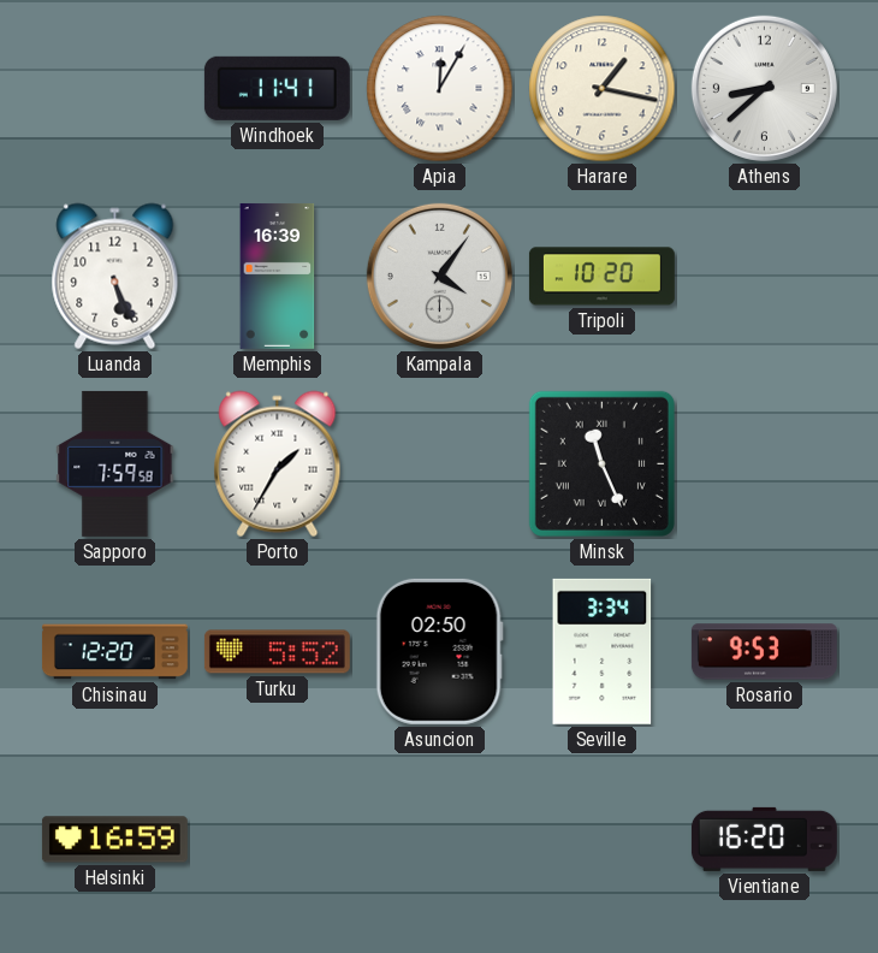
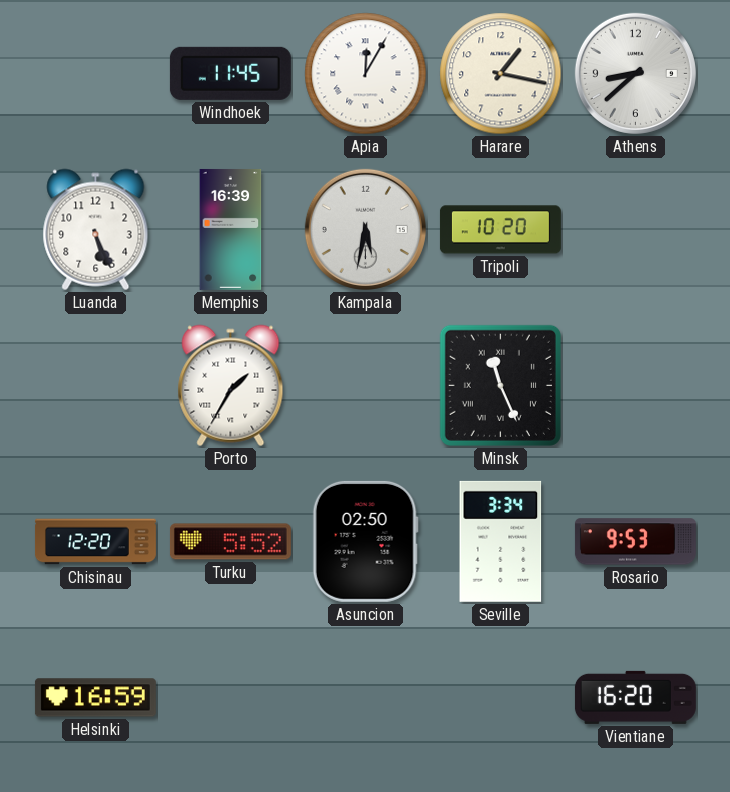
Windhoek: 11:41 -> 11:45
Kampala: 4:06 -> 5:32
Sapporo: 7:59 -> none
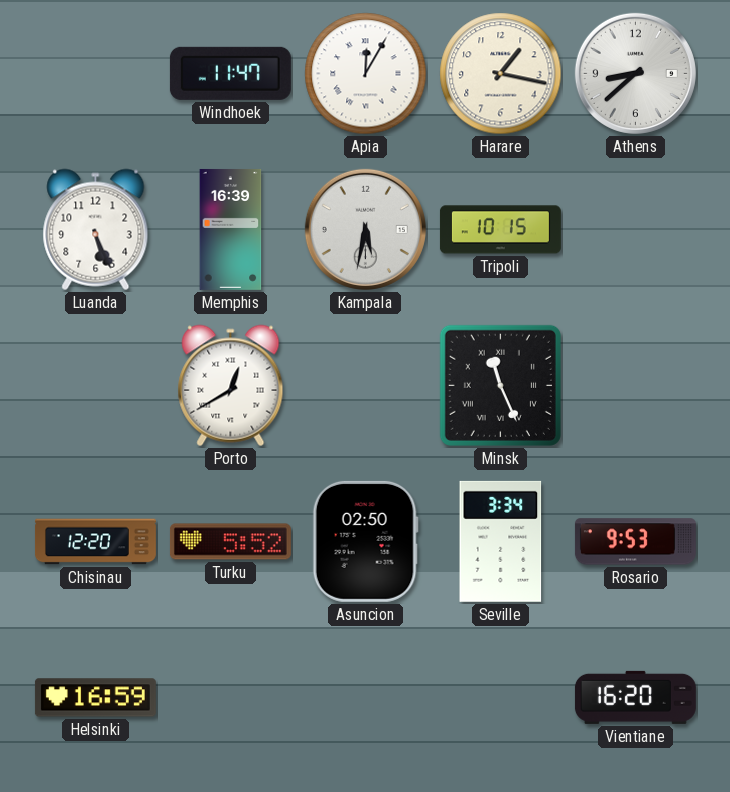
Windhoek: 11:45 -> 11:47
Tripoli: 10:20 -> 10:15
Porto: 1:35 -> 12:40
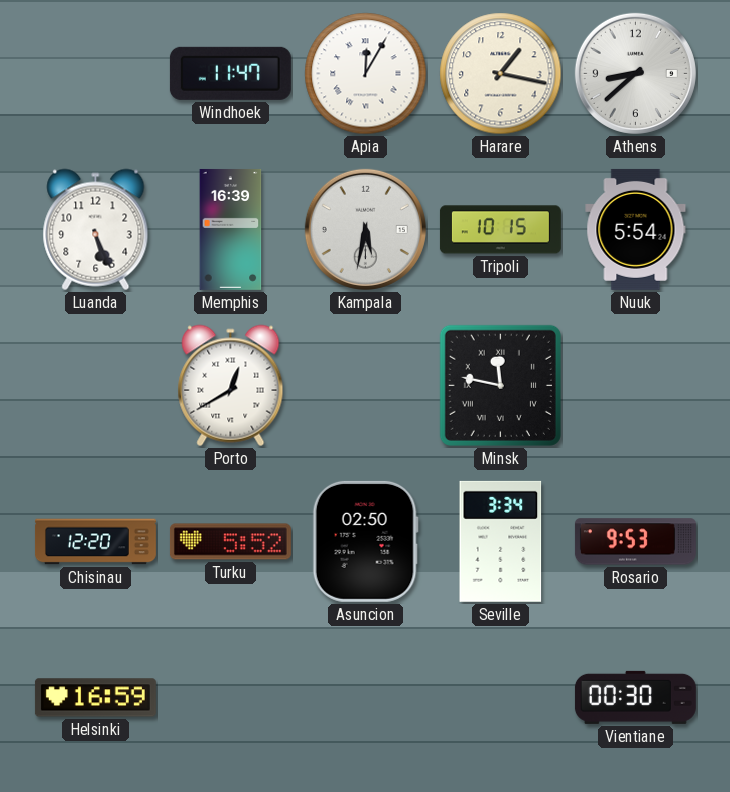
Nuuk: none -> 5:54
Minsk: 11:26 -> 11:47
Vientiane: 16:20 -> 00:30
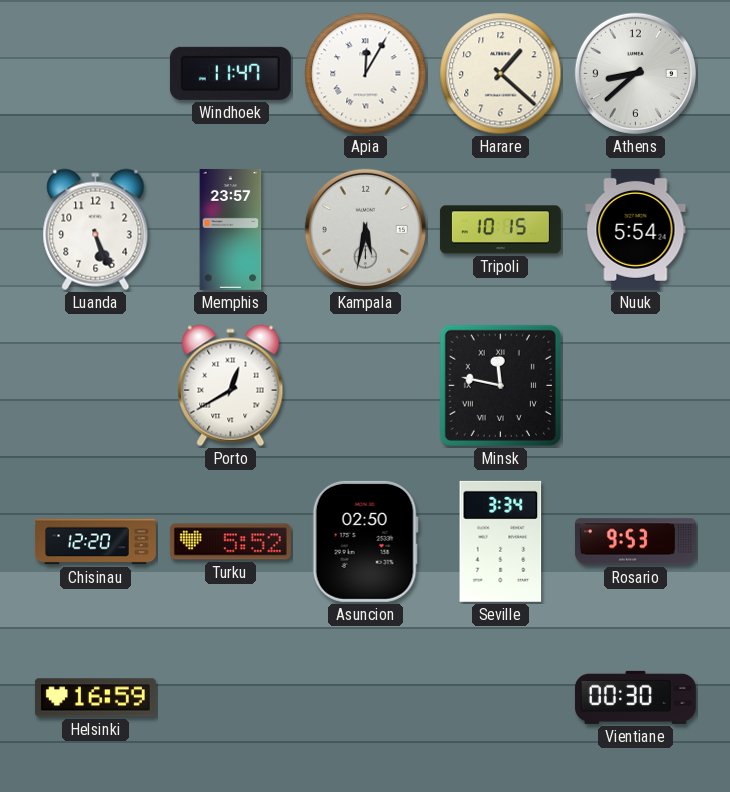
Harare: 1:17 -> 1:22
Memphis: 16:39 -> 23:57
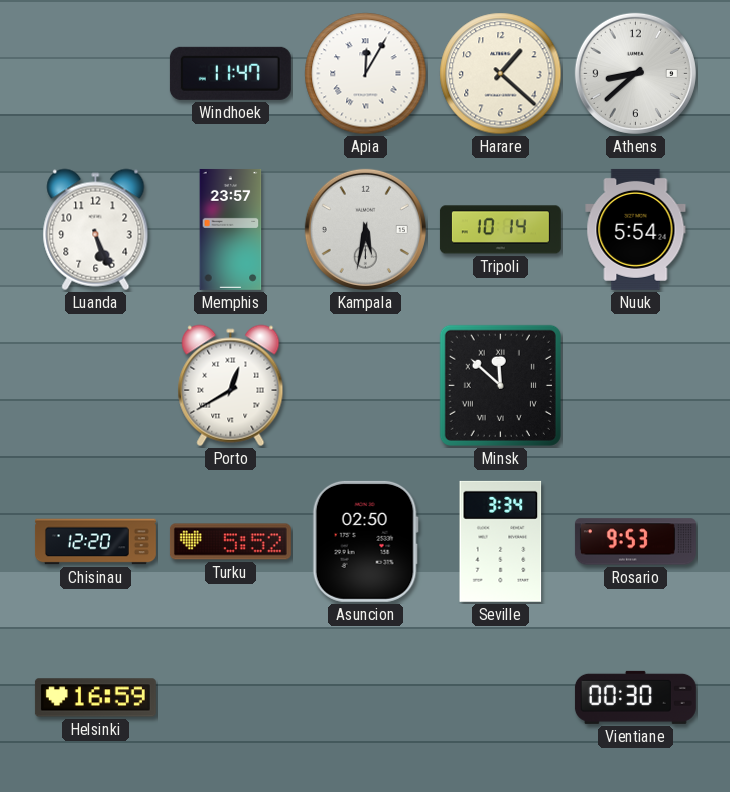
Tripoli: 10:15 -> 10:14
Minsk: 11:47 -> 11:52
